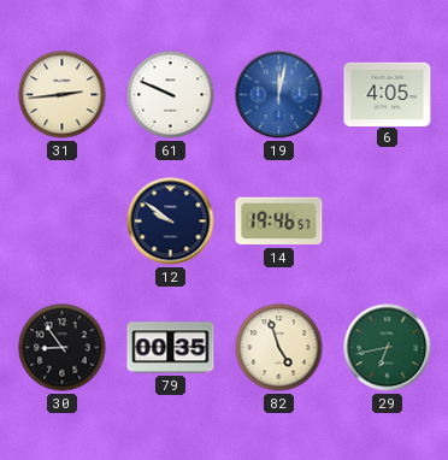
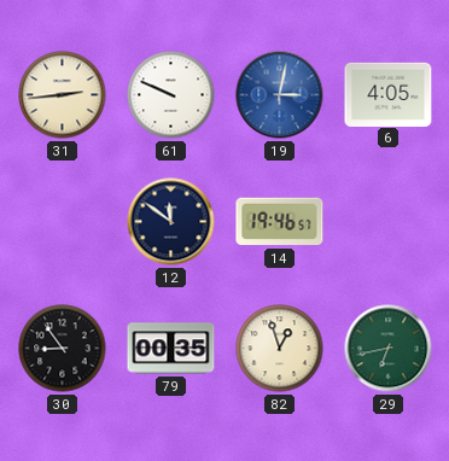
19: 12:02 -> 3:02
12: 9:51 -> 11:51
82: 4:57 -> 12:57
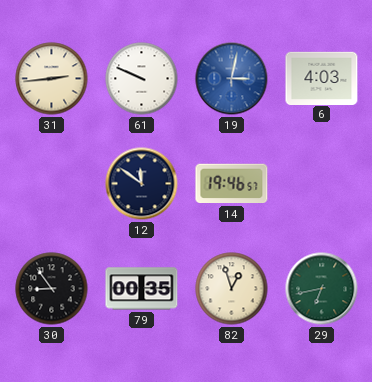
6: 4:05 -> 4:03
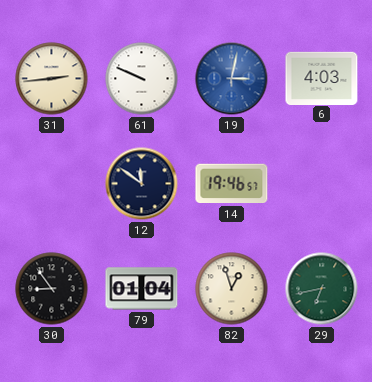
79: 00:35 -> 01:04
